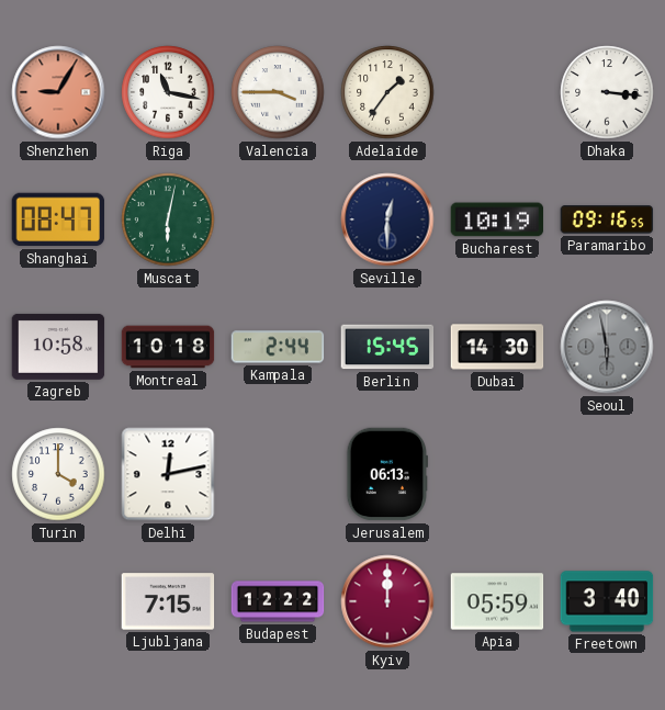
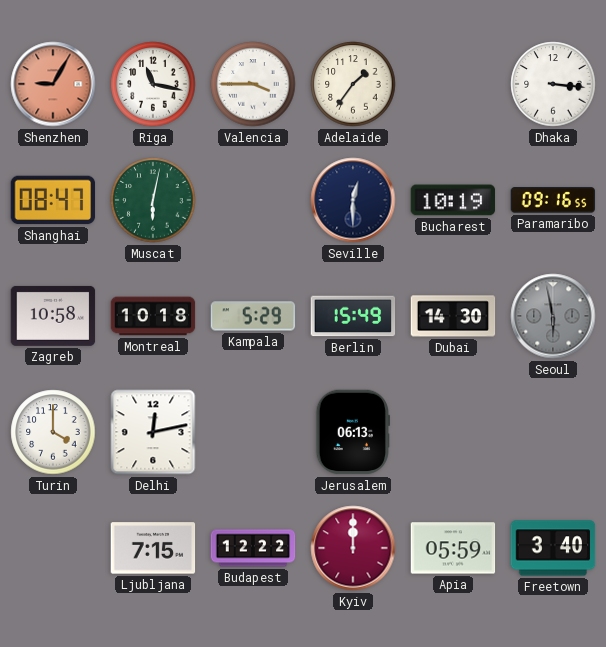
Kampala: 2:44 -> 5:29
Berlin: 15:45 -> 15:49
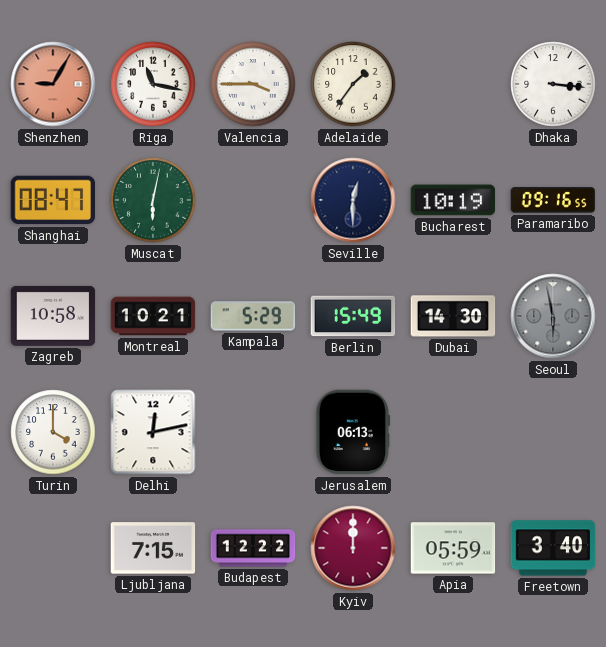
Montreal: 10:18 -> 10:21
